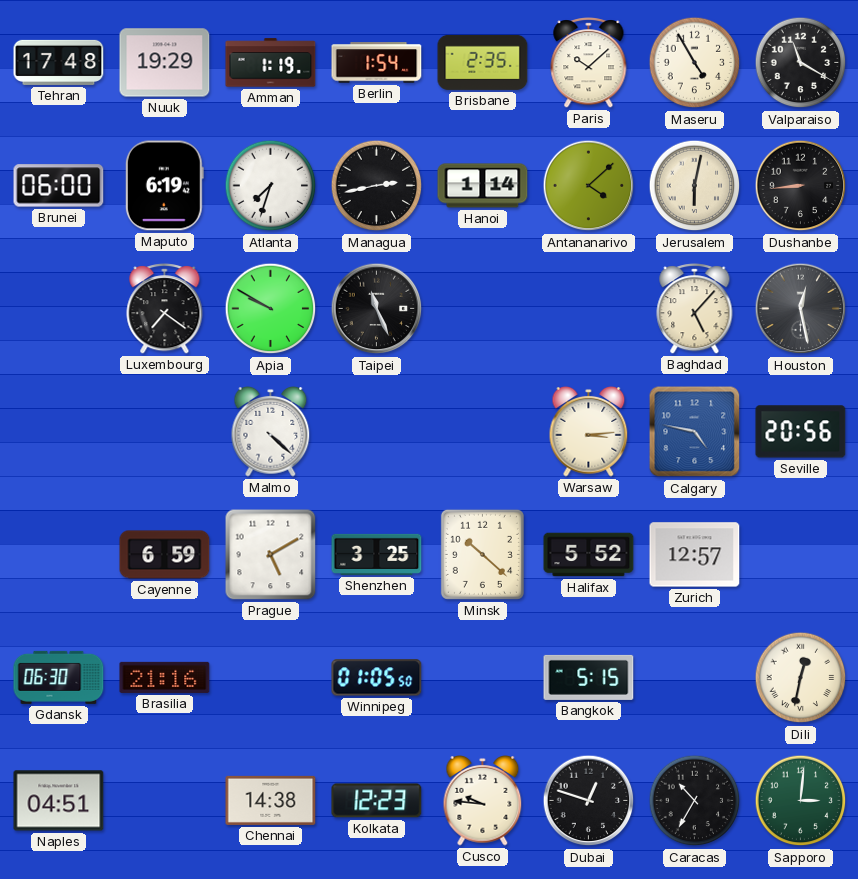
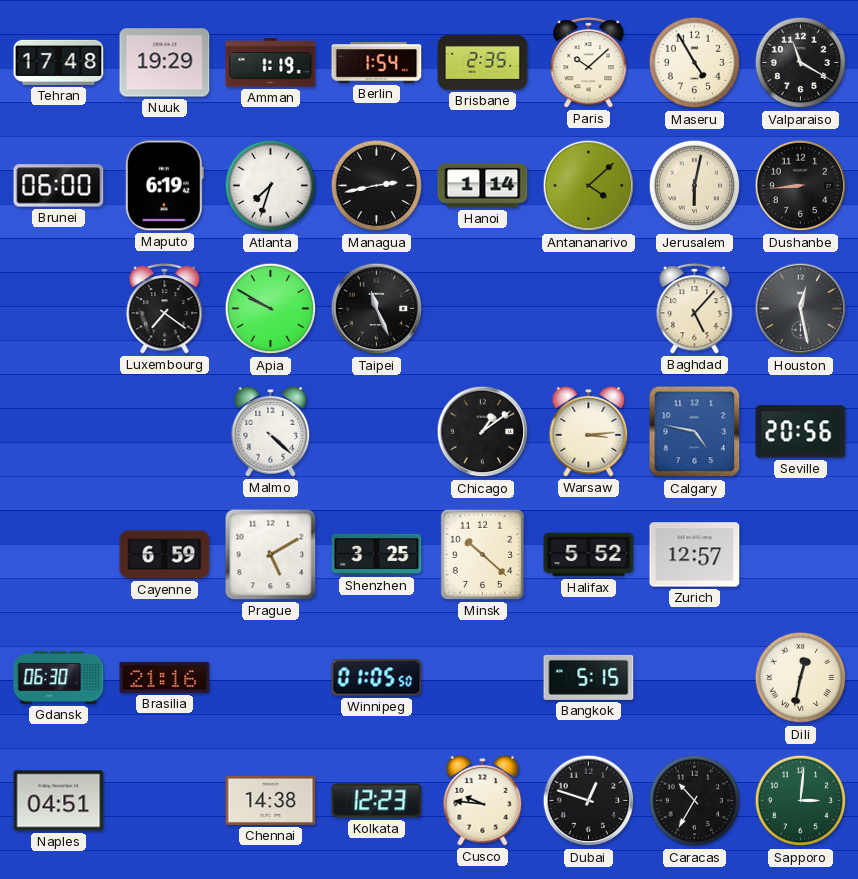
Chicago: none -> 1:09
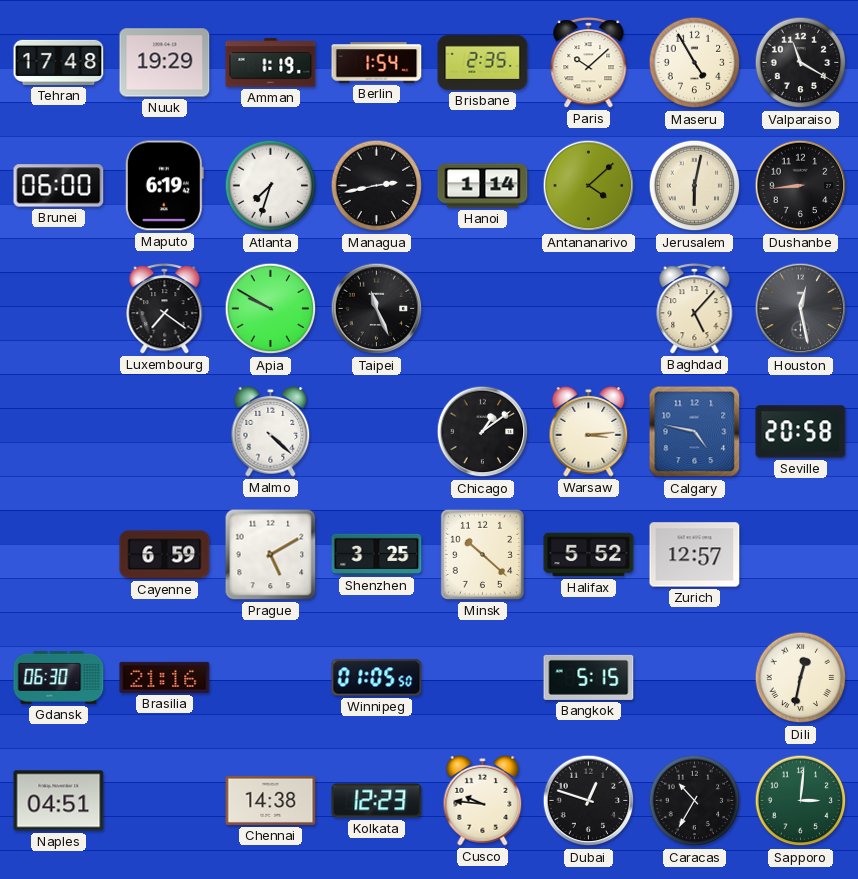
Seville: 20:56 -> 20:58
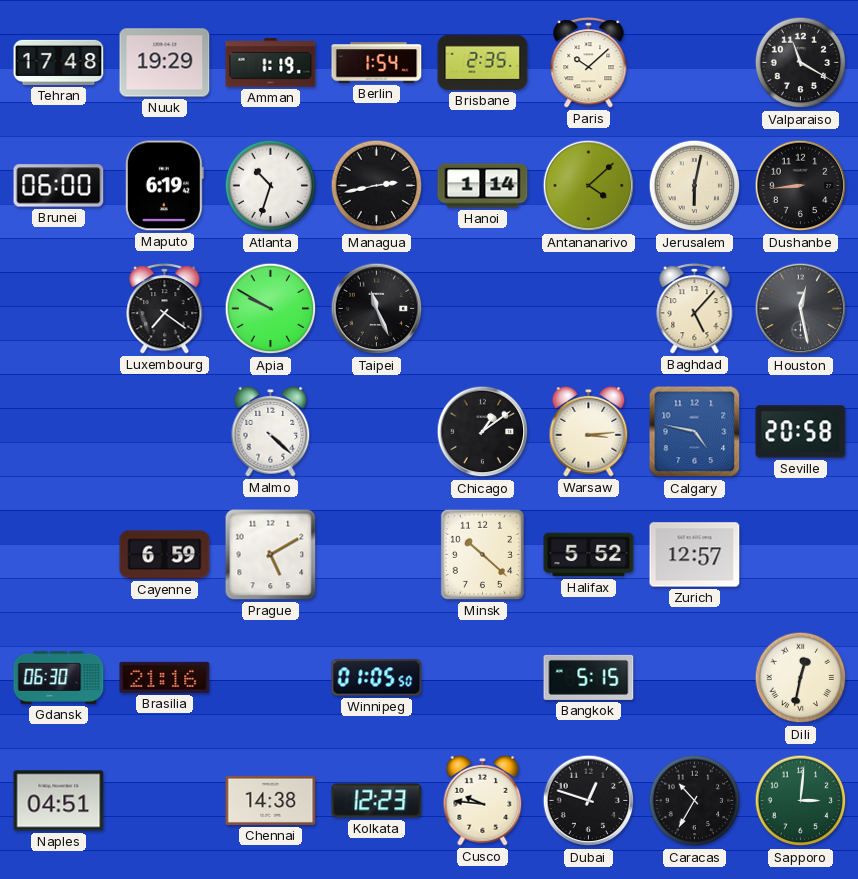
Maseru: 4:55 -> none
Atlanta: 7:33 -> 10:33
Shenzhen: 3:25 -> none
